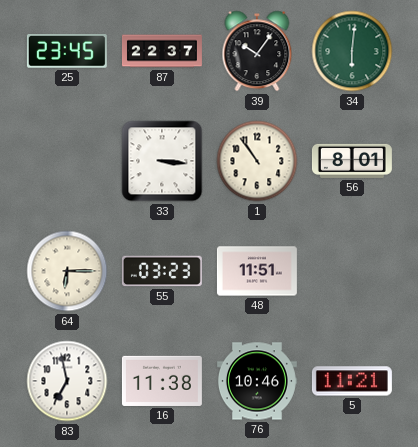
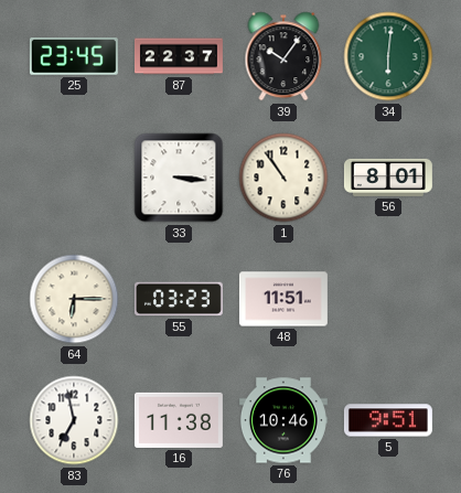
5: 11:21 -> 9:51
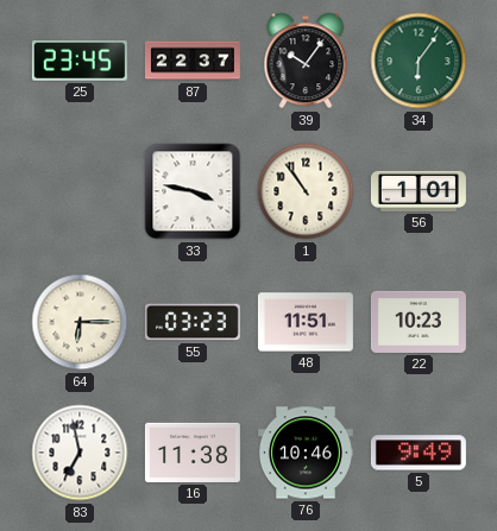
34: 6:01 -> 6:06
33: 3:16 -> 3:47
56: 8:01 -> 1:01
22: none -> 10:23
5: 9:51 -> 9:49
